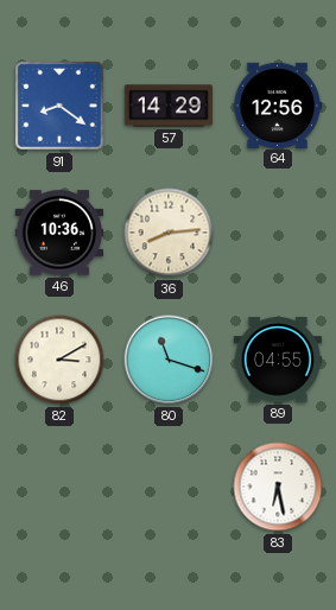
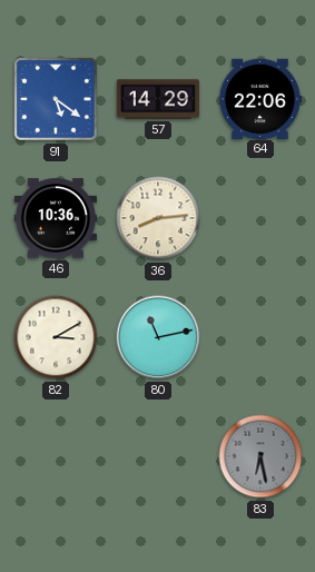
91: 8:21 -> 5:21
64: 12:56 -> 22:06
80: 11:18 -> 11:13
89: 04:55 -> none
83 dial: white -> grey
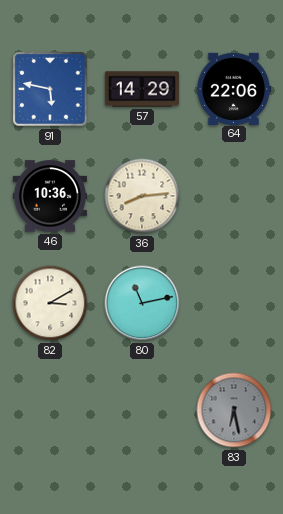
91: 5:21 -> 5:47
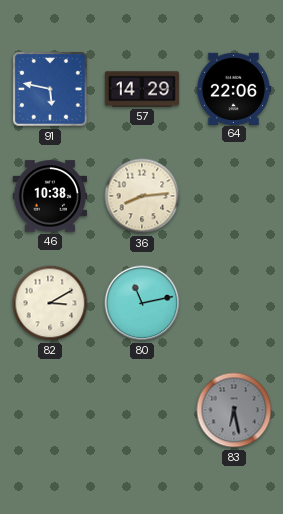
46: 10:36 -> 10:38
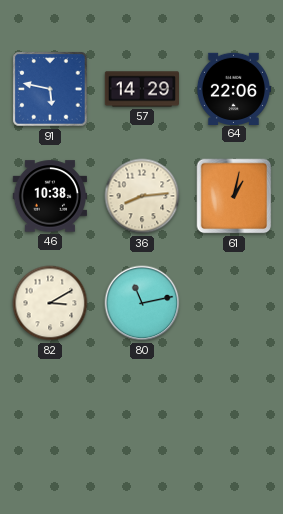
61: none -> 1:02
83: 6:28 -> none
